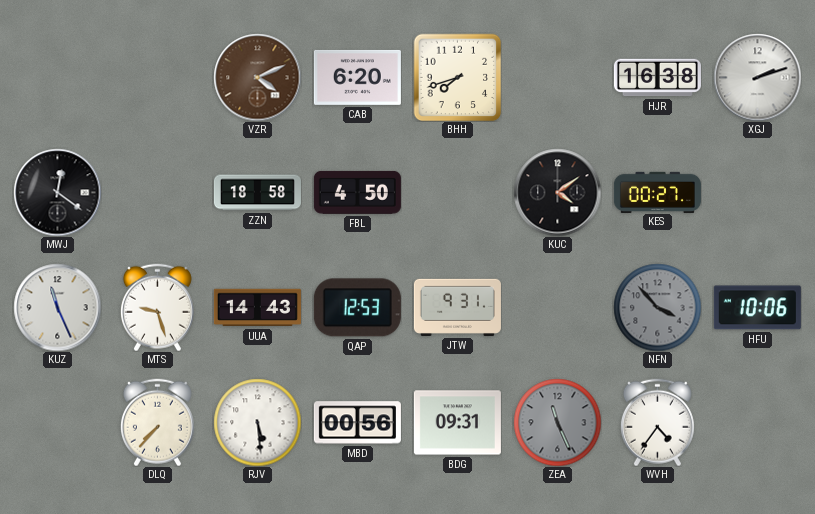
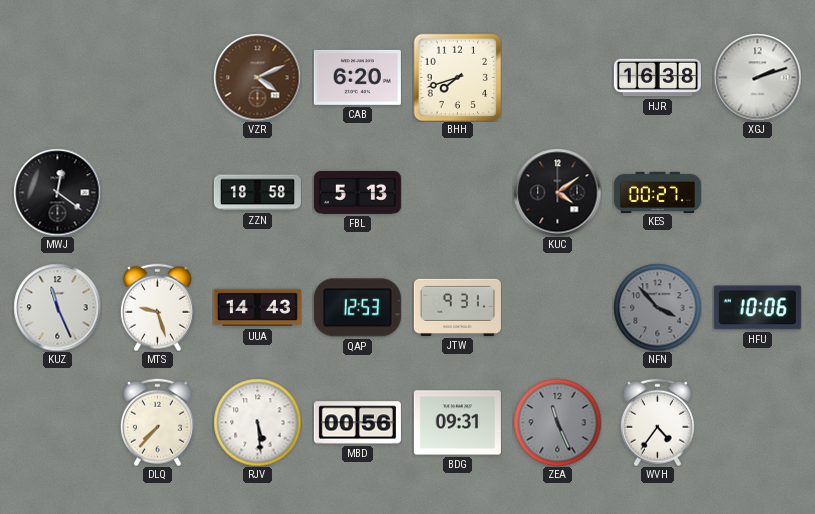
FBL: 4:50 -> 5:13
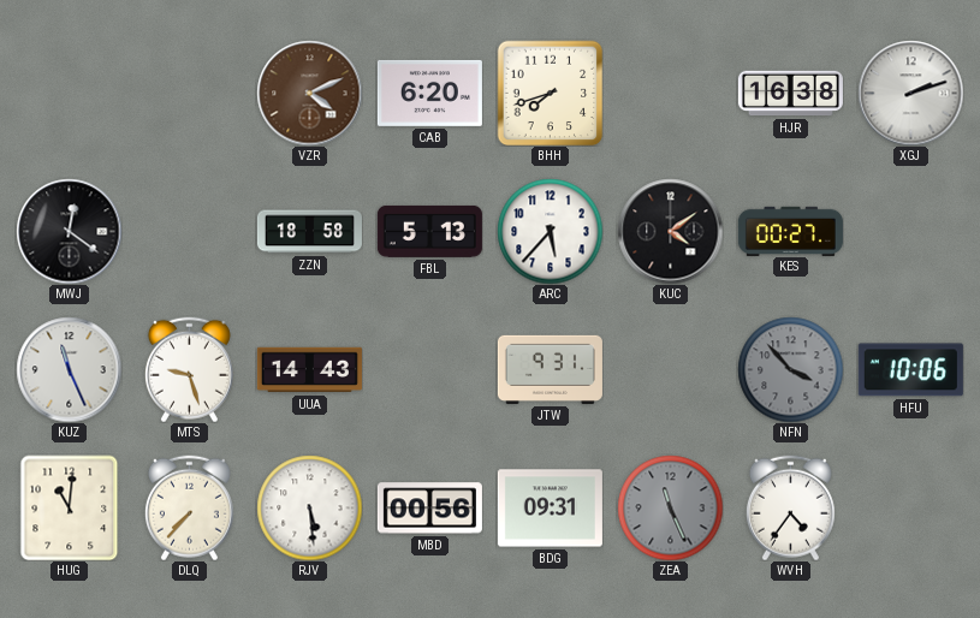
ARC: none -> 5:37
QAP: 12:53 -> none
HUG: none -> 11:01
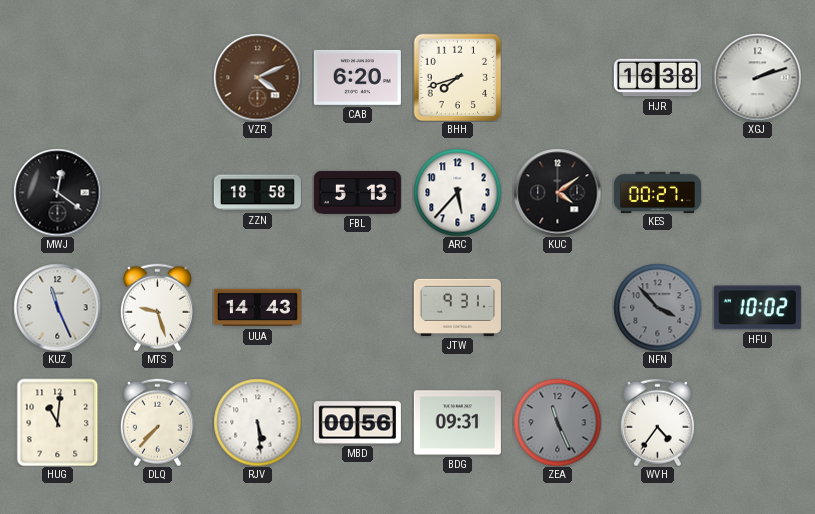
HFU: 10:06 -> 10:02
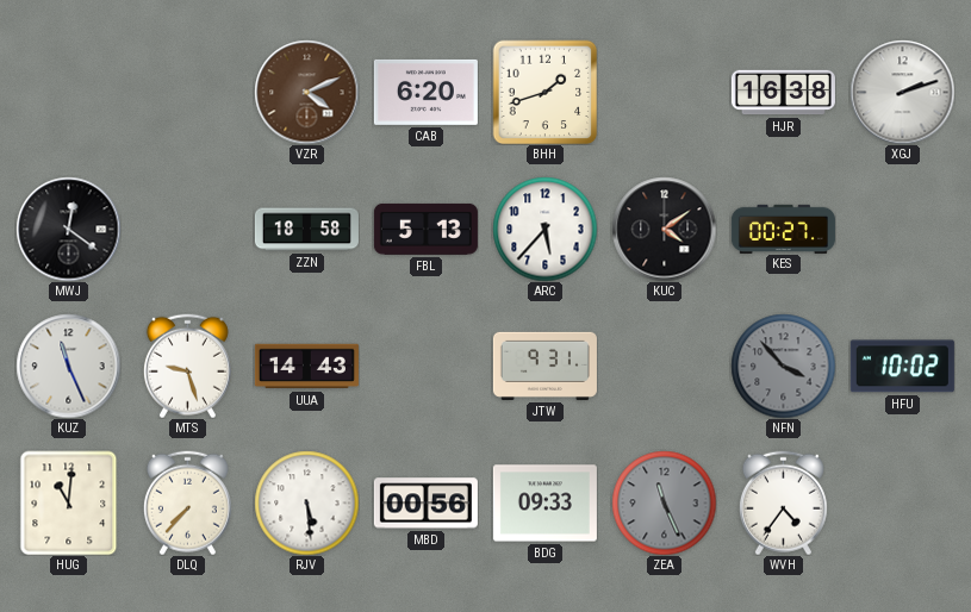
BHH: 7:42 -> 1:42
BDG: 09:31 -> 09:33
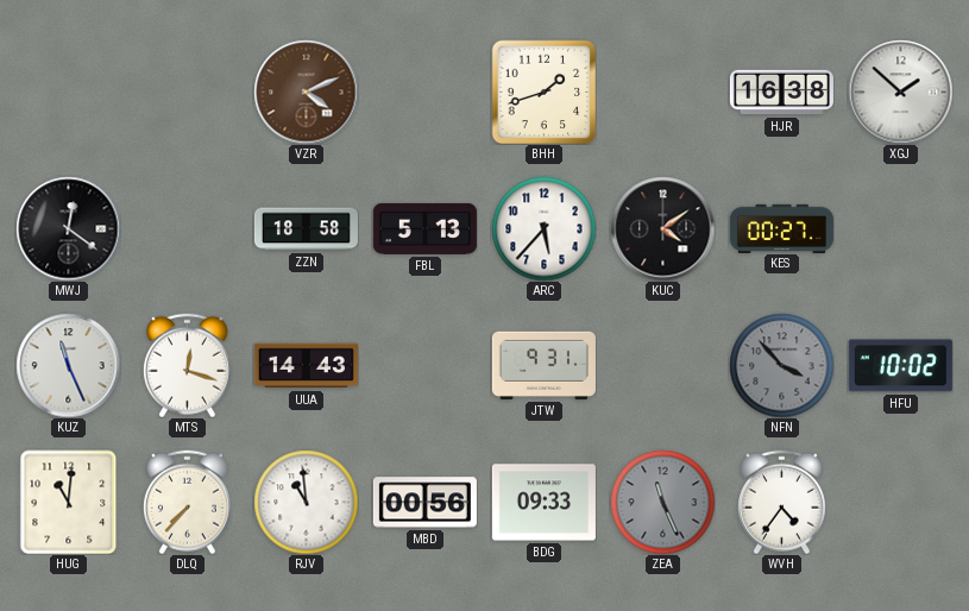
CAB: 6:20 -> none
XGJ: 2:12 -> 1:52
MTS: 9:27 -> 12:18
RJV: 5:29 -> 10:59
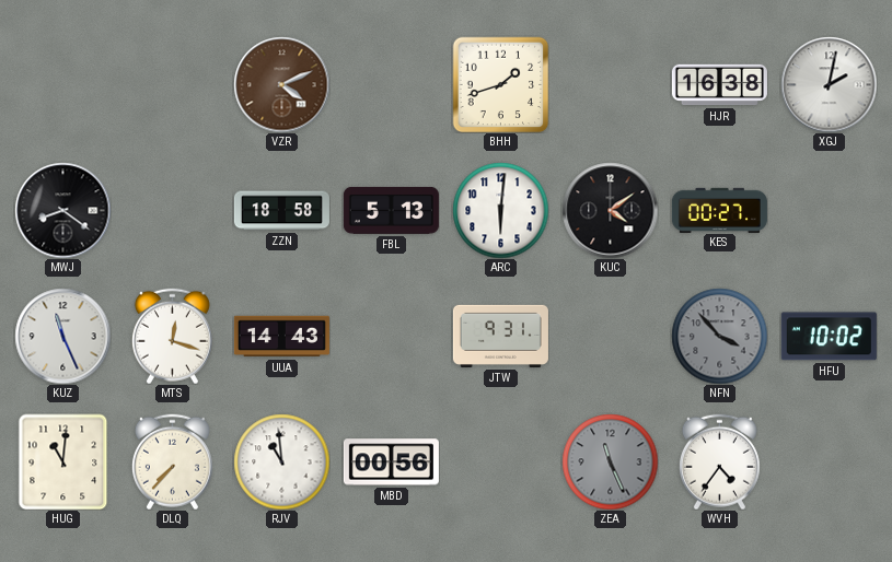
XGJ: 1:52 -> 2:02
MWJ: 12:21 -> 8:21
ARC: 5:37 -> 6:01
BDG: 09:33 -> none
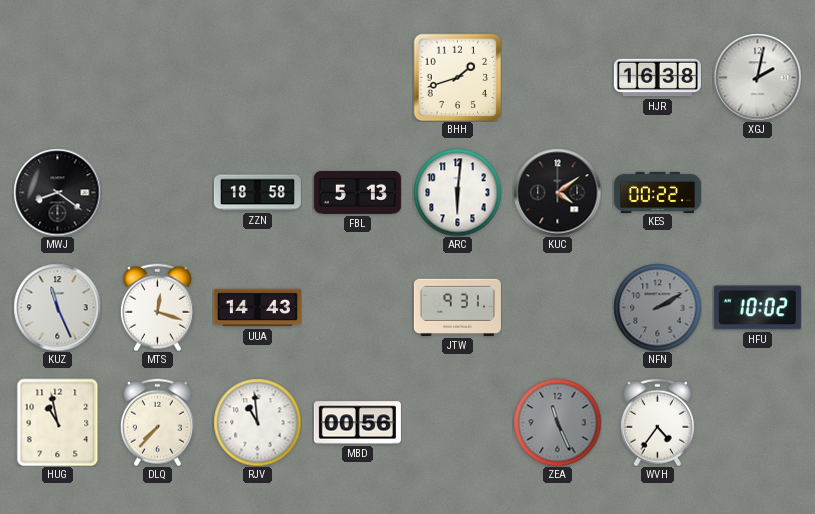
VZR: 4:11 -> none
KES: 00:27 -> 00:22
NFN: 3:53 -> 2:10
HUG: 11:01 -> 10:58
